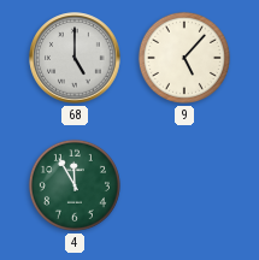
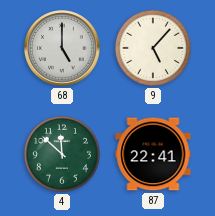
4: 11:55 -> 11:52
87: none -> 22:41
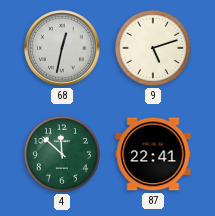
68: 5:00 -> 12:32
9: 5:07 -> 5:12
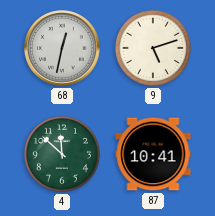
87: 22:41 -> 10:41
